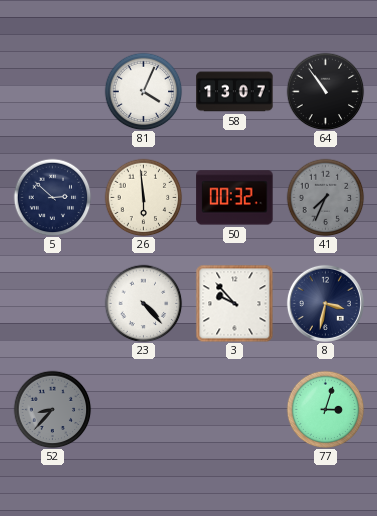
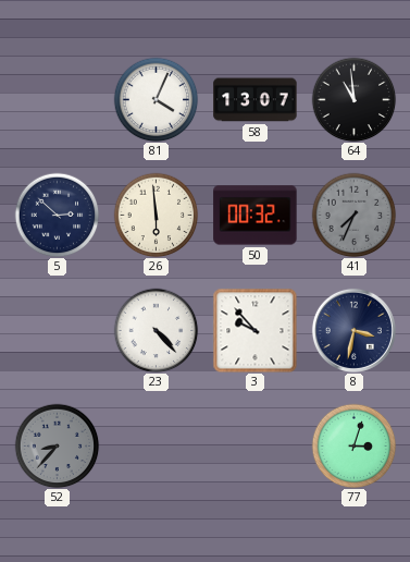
64: 10:54 -> 10:59
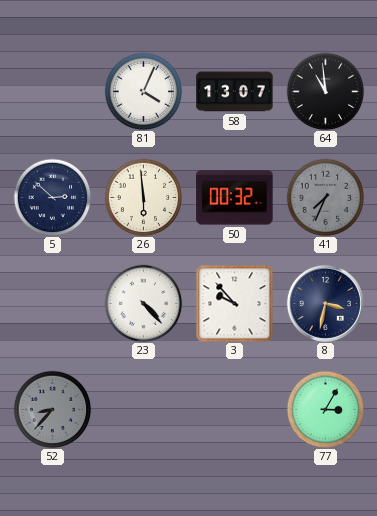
77: 3:03 -> 3:05
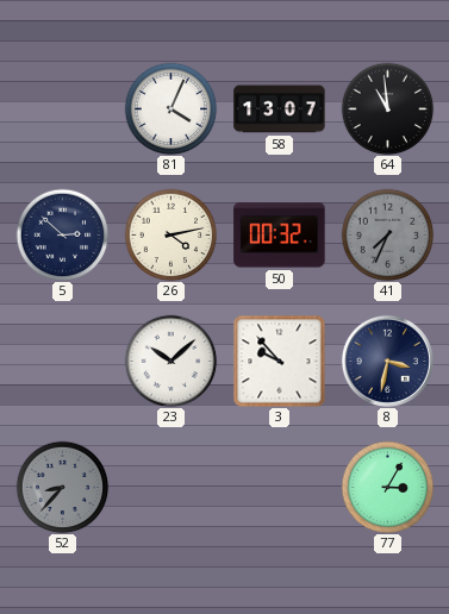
26: 5:59 -> 4:13
23: 4:23 -> 10:08
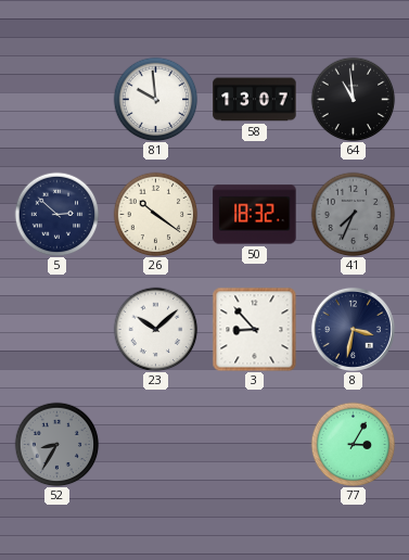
81: 4:04 -> 9:59
26: 4:13 -> 10:21
50: 00:32 -> 18:32
3: 9:53 -> 8:53
52: 8:37 -> 8:35
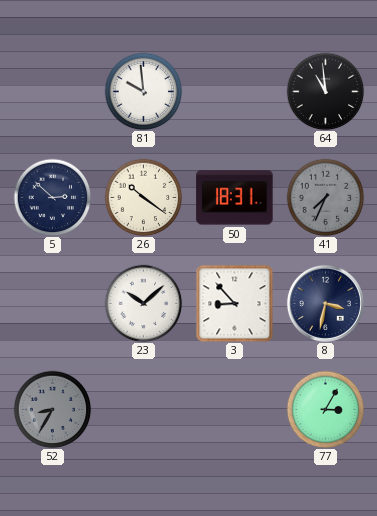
58: 13:07 -> none
50: 18:32 -> 18:31
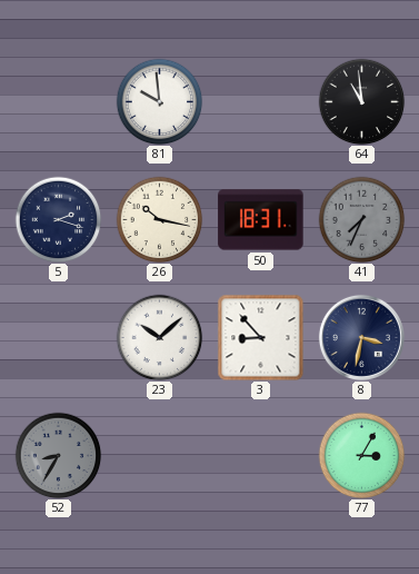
5: 2:52 -> 2:18
26: 10:21 -> 10:17
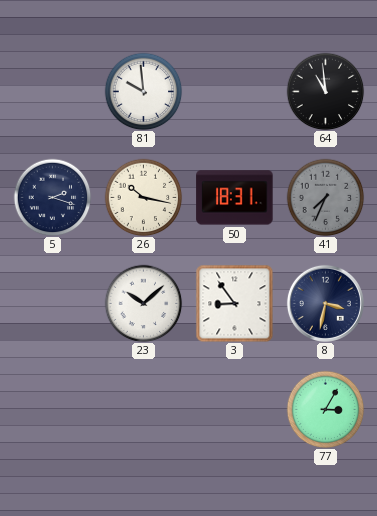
3: 8:53 -> 8:54
52: 8:35 -> none
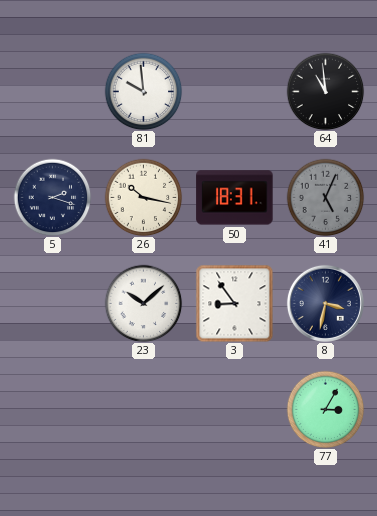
41: 7:34 -> 5:04
